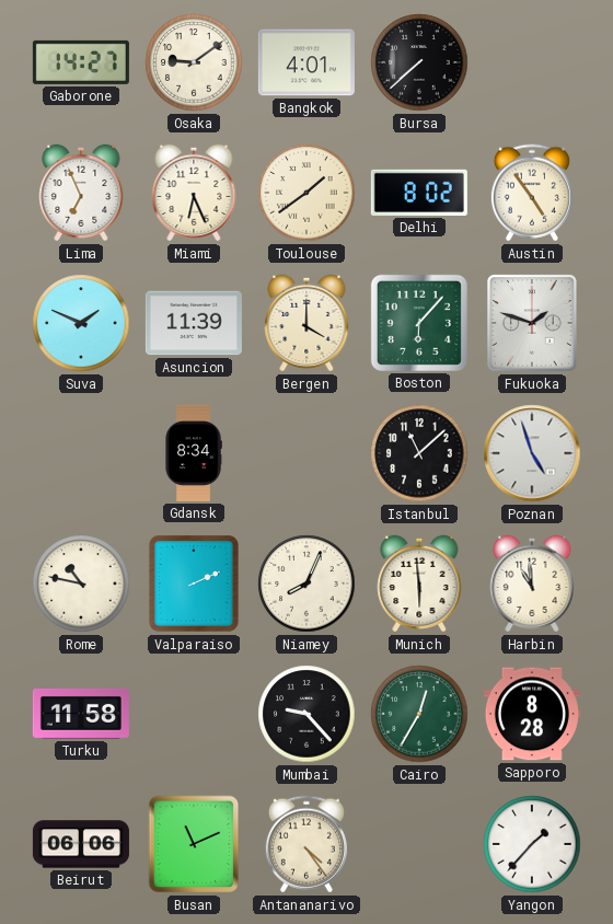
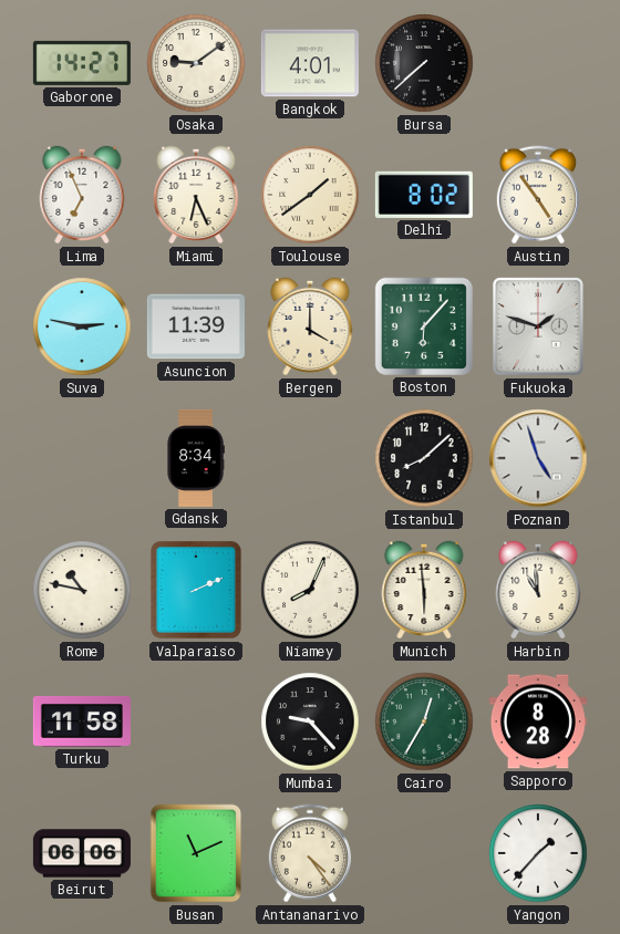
Suva: 1:49 -> 2:47
Istanbul: 11:08 -> 8:08
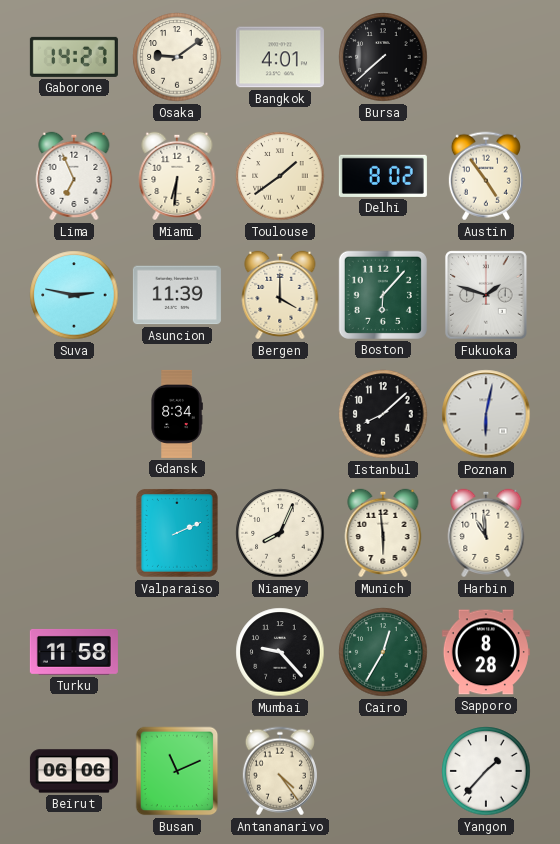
Miami: 6:26 -> 6:31
Poznan: 4:57 -> 6:02
Rome: 10:47 -> none
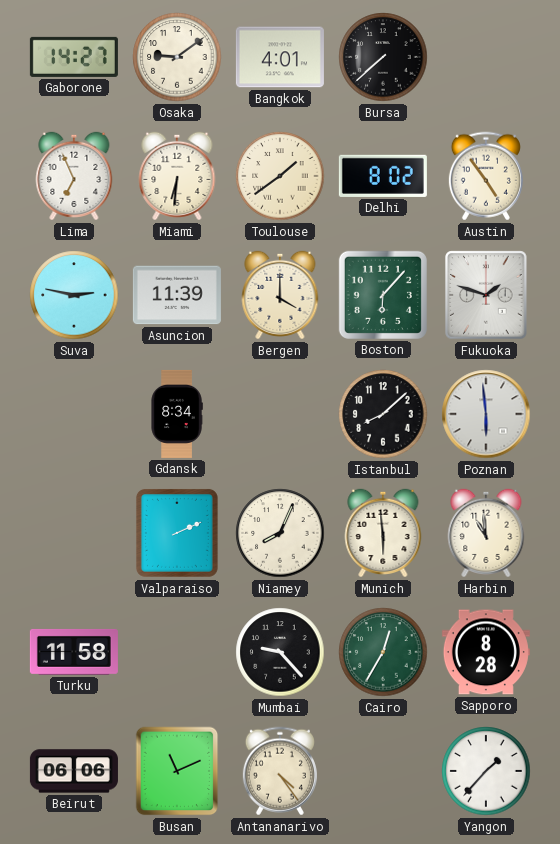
Poznan: 6:02 -> 5:59
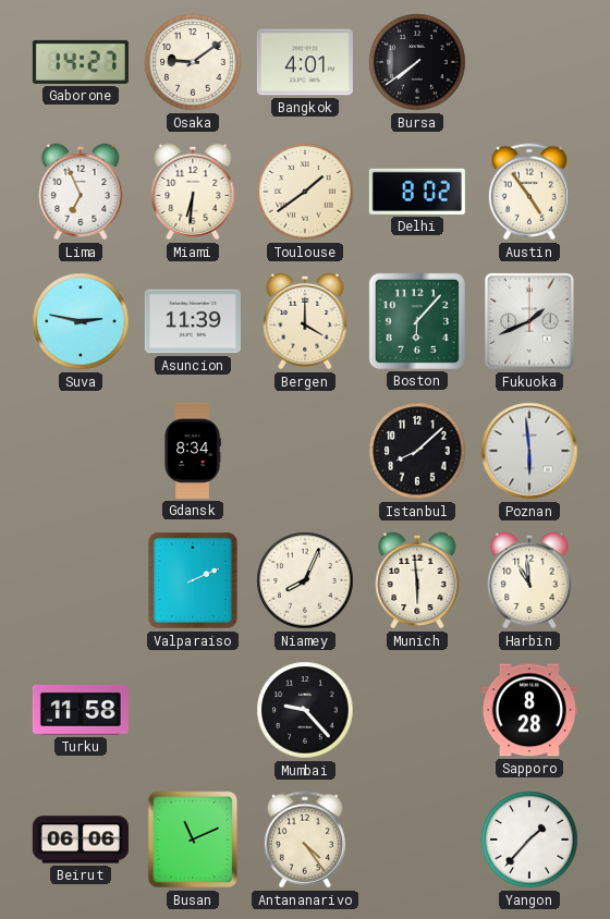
Bursa: 7:38 -> 7:39
Fukuoka: 1:48 -> 1:41
Cairo: 12:35 -> none
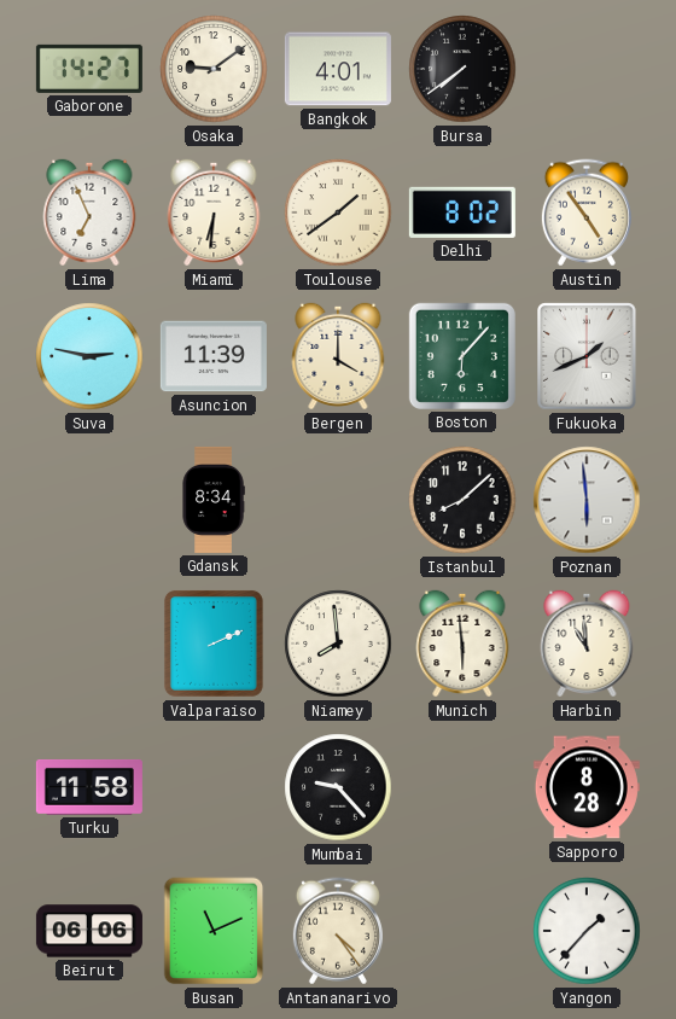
Niamey: 8:04 -> 7:59
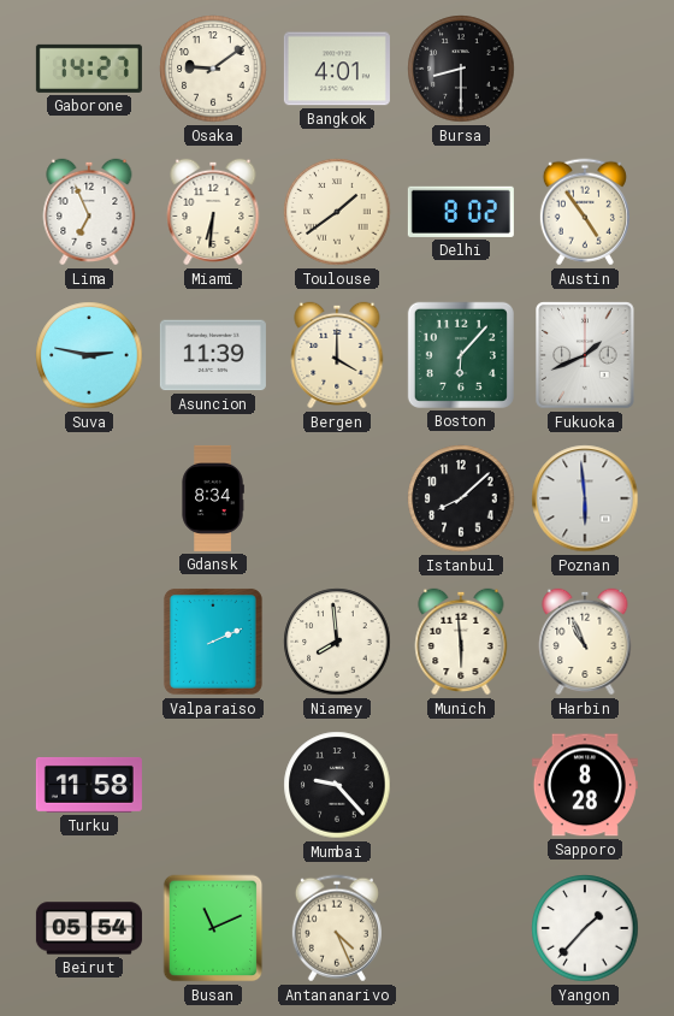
Bursa: 7:39 -> 8:30
Harbin: 10:59 -> 10:56
Beirut: 06:06 -> 05:54
Antananarivo: 4:24 -> 4:26
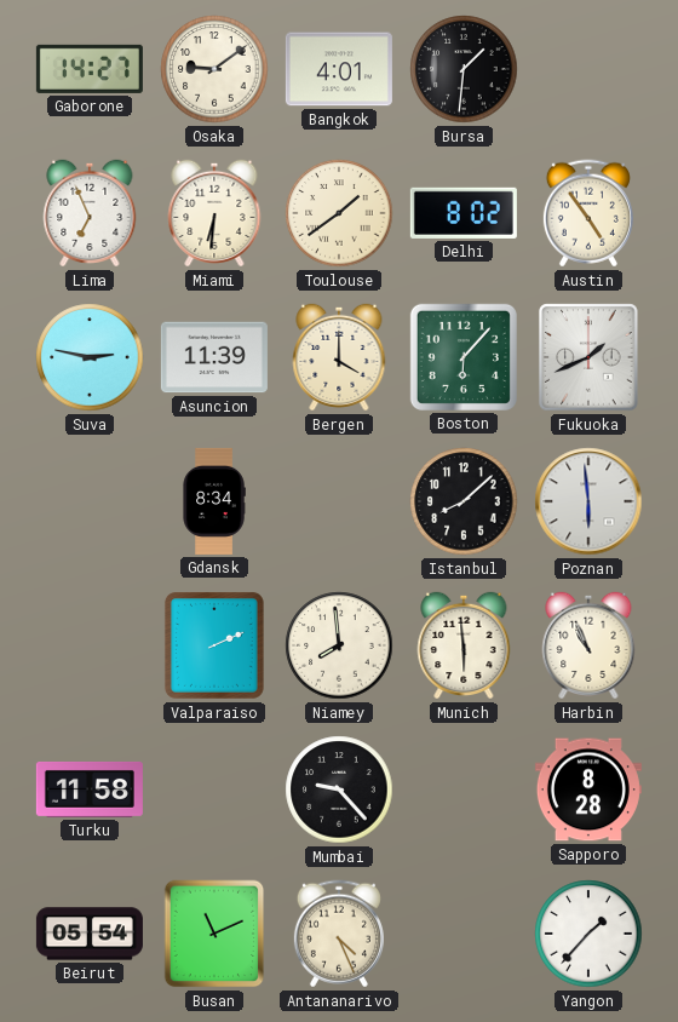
Bursa: 8:30 -> 1:31
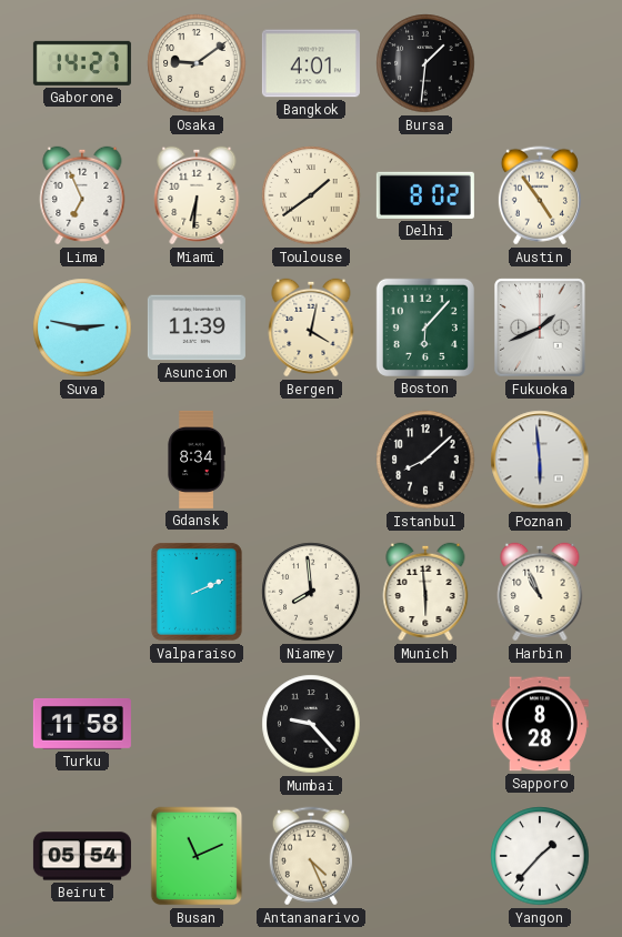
Bergen: 4:00 -> 4:02
